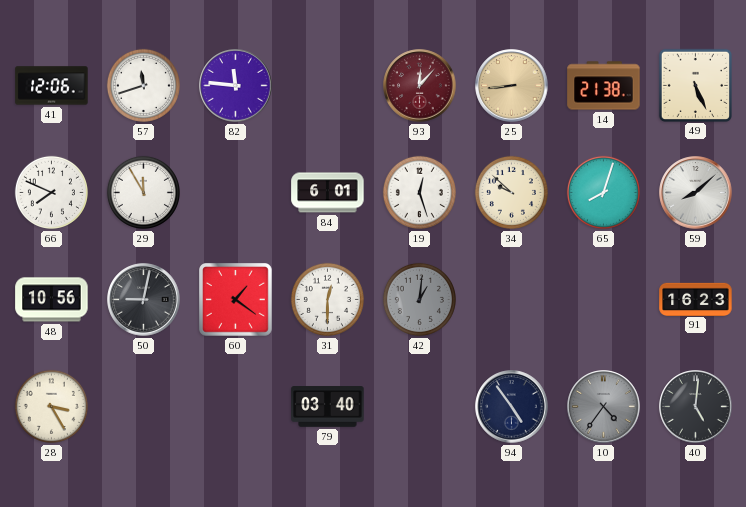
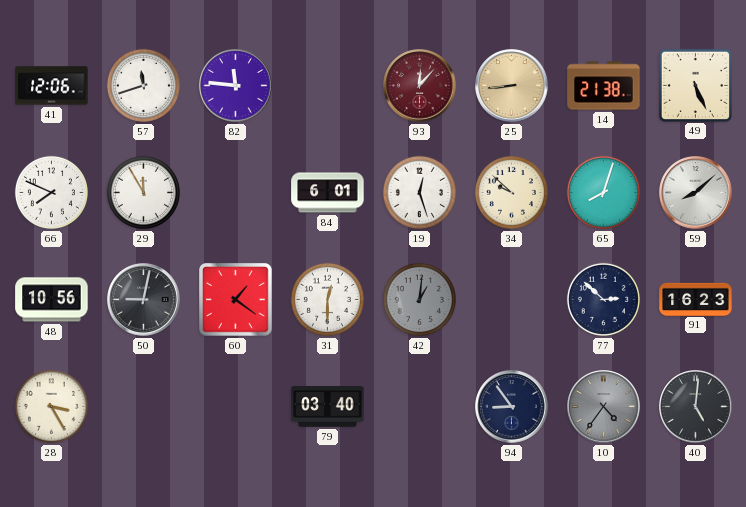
77: none -> 2:52
94: 4:54 -> 8:54
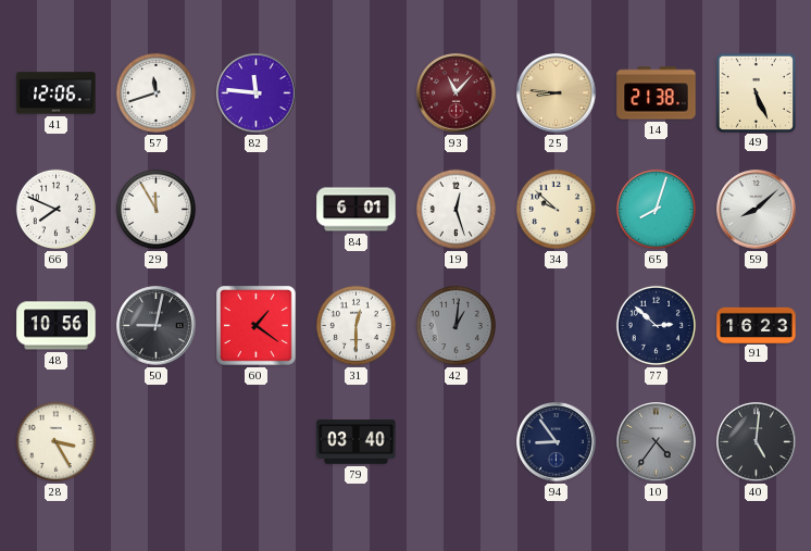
93: 12:07 -> 11:07
25: 8:44 -> 8:46
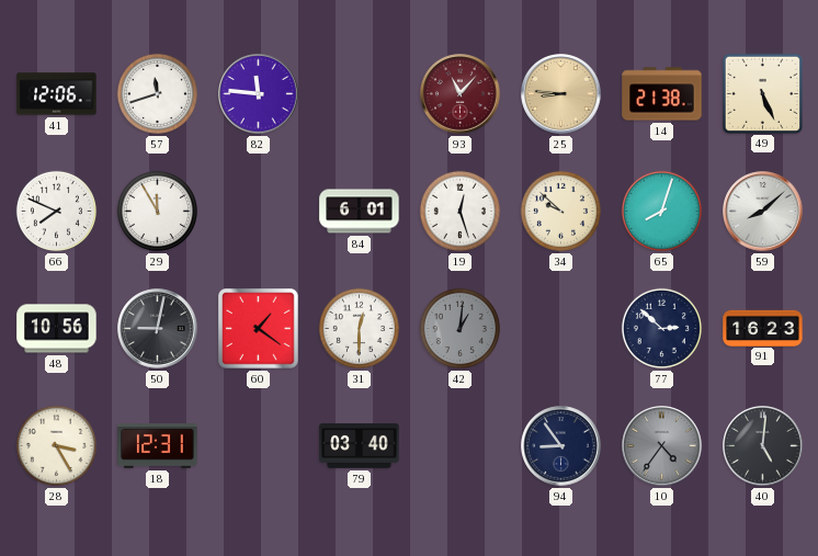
18: none -> 12:31
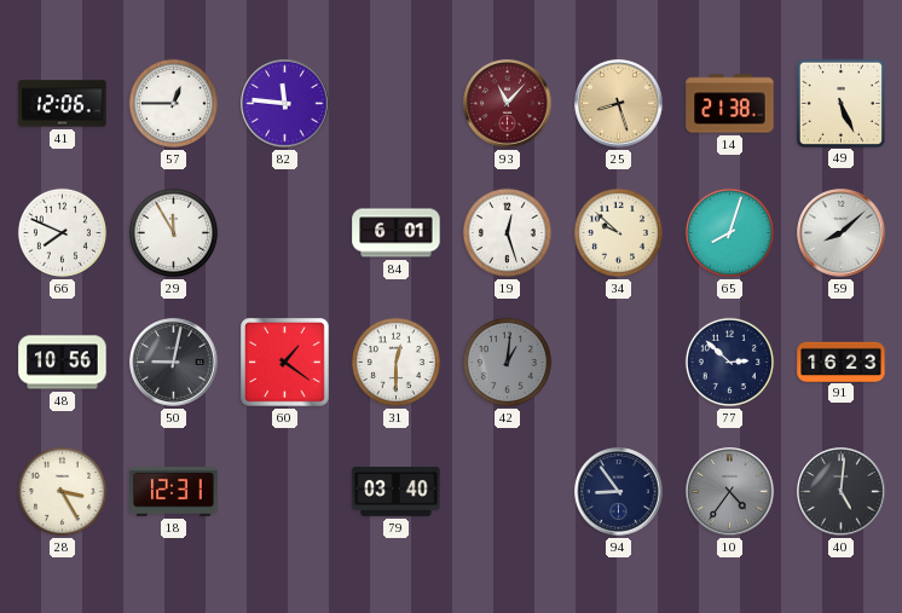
57: 11:42 -> 12:45
25: 8:46 -> 8:27
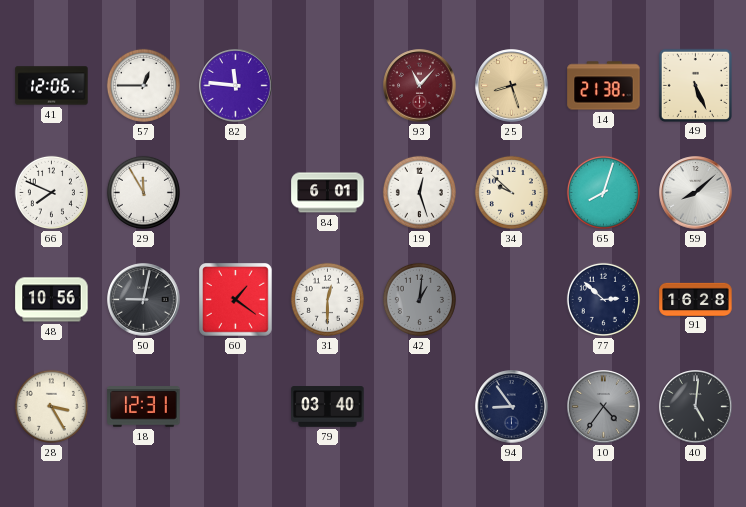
91: 16:23 -> 16:28
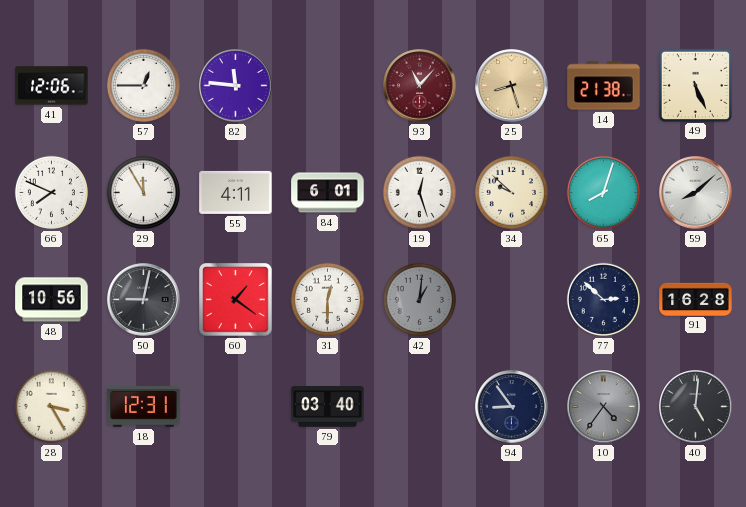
55: none -> 4:11
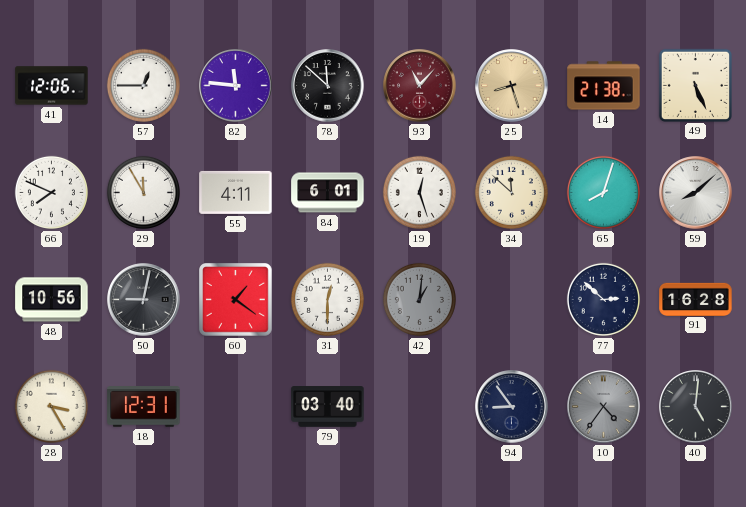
78: none -> 11:52
34: 9:52 -> 11:52
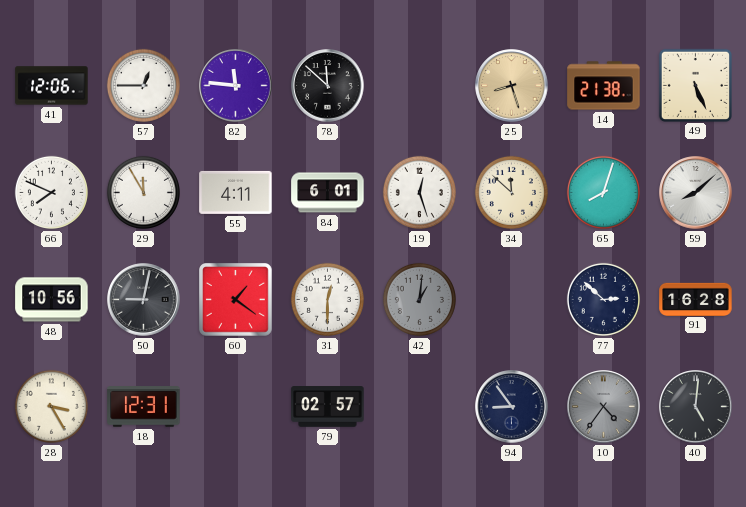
93: 11:07 -> none
79: 03:40 -> 02:57
